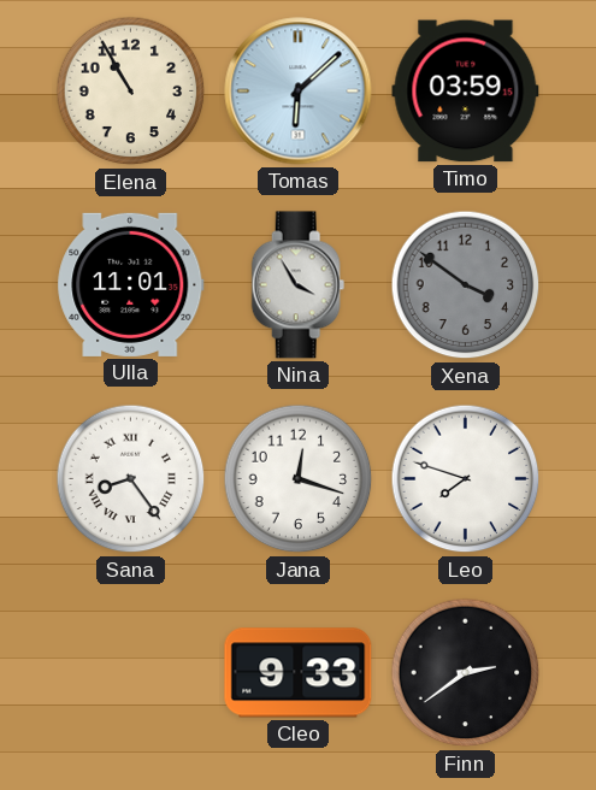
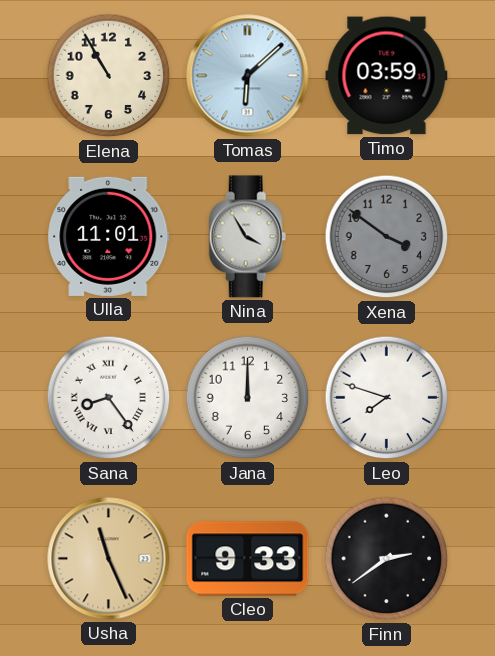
Jana: 12:18 -> 12:00
Usha: none -> 11:26
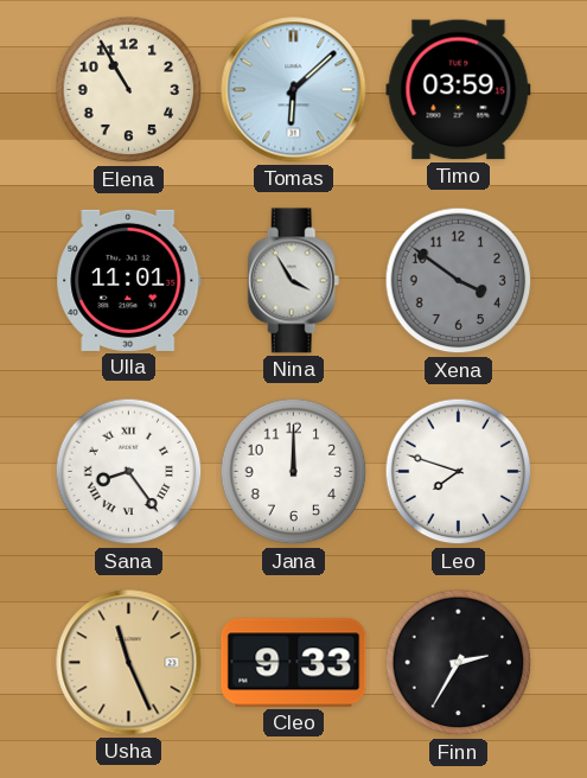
Finn: 2:39 -> 2:35
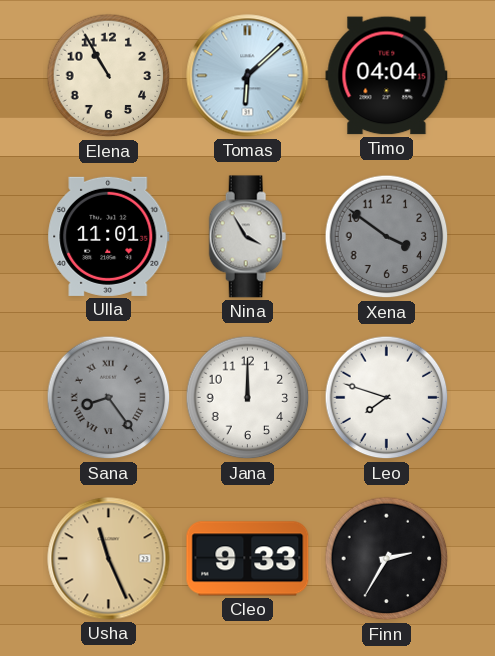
Timo: 03:59 -> 04:04
Sana dial: white -> grey
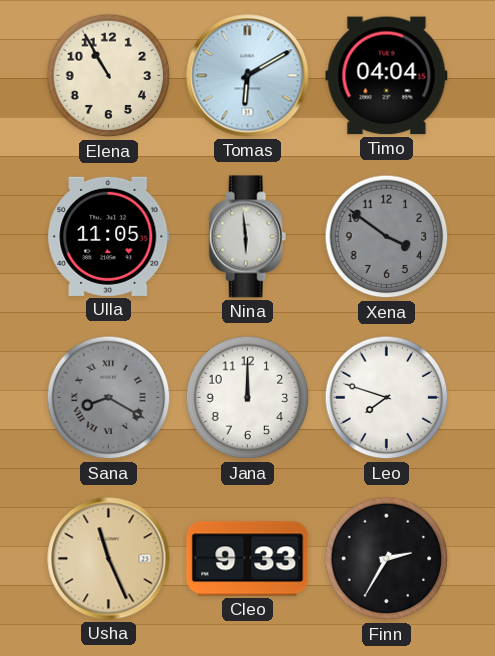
Tomas: 6:08 -> 6:10
Ulla: 11:01 -> 11:05
Nina: 3:55 -> 5:59
Sana: 8:24 -> 8:20
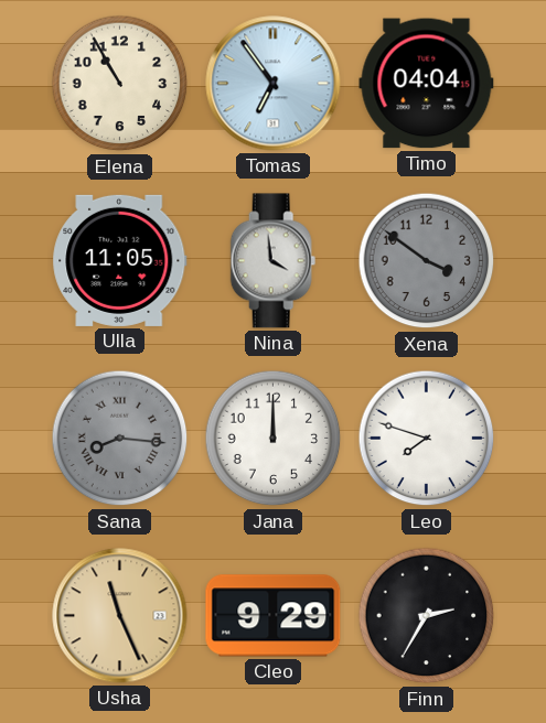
Tomas: 6:10 -> 6:54
Nina: 5:59 -> 3:59
Sana: 8:20 -> 8:16
Cleo: 9:33 -> 9:29
